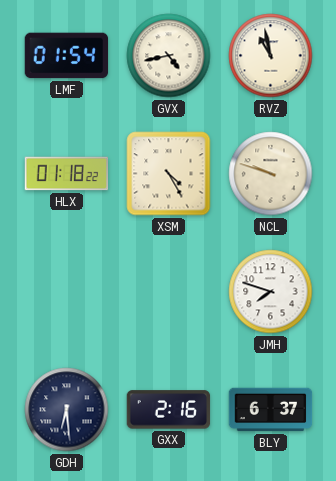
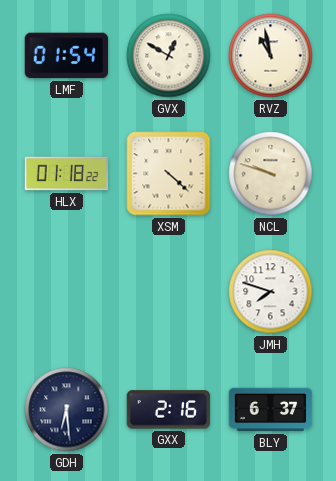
GVX: 4:43 -> 12:50
XSM: 4:25 -> 4:22
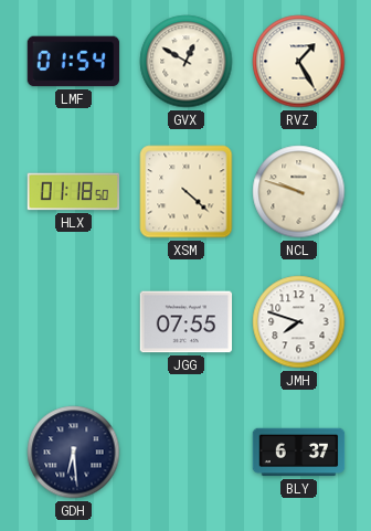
RVZ: 10:58 -> 1:25
HLX: 01:18:22 -> 01:18:50
JGG: none -> 07:55
GXX: 2:16 -> none
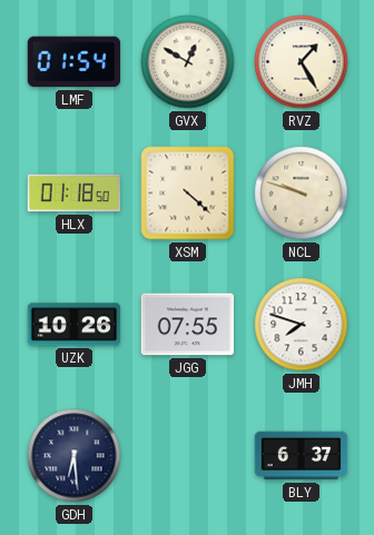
UZK: none -> 10:26
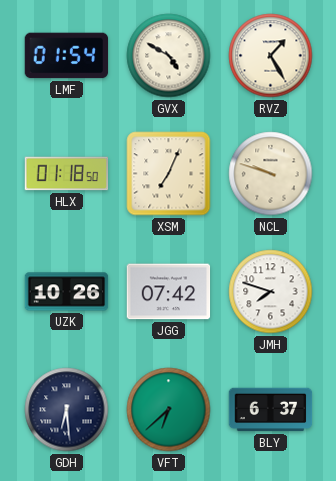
GVX: 12:50 -> 4:50
XSM: 4:22 -> 7:04
JGG: 07:55 -> 07:42
VFT: none -> 6:38
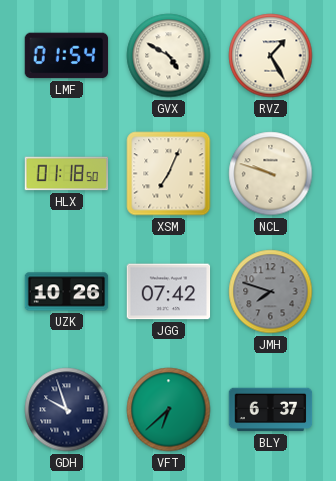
JMH dial: white -> grey
GDH: 6:29 -> 9:57
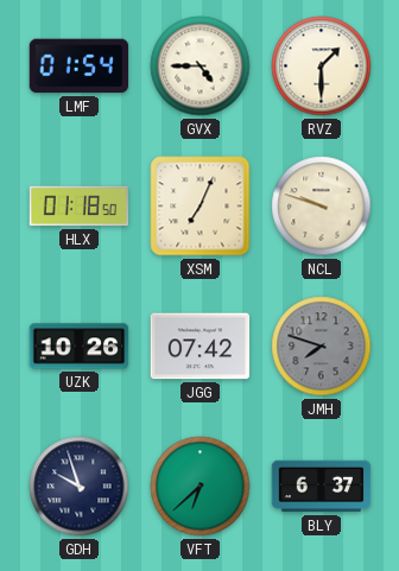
GVX: 4:50 -> 4:45
RVZ: 1:25 -> 1:30
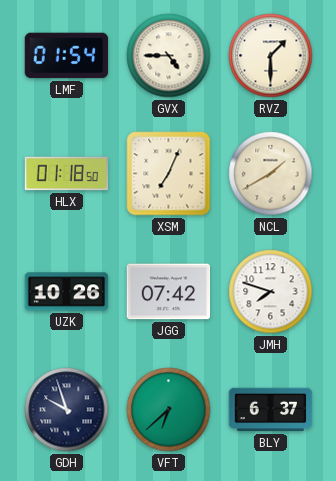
NCL: 9:48 -> 1:40
JMH dial: grey -> white
